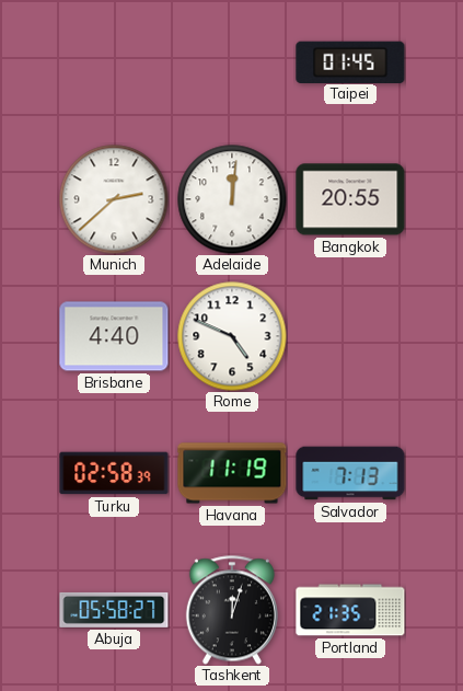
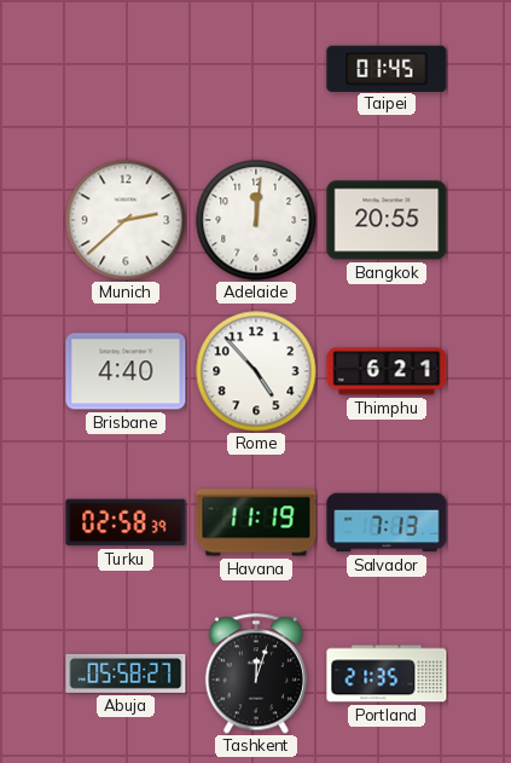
Rome: 4:49 -> 4:53
Thimphu: none -> 6:21
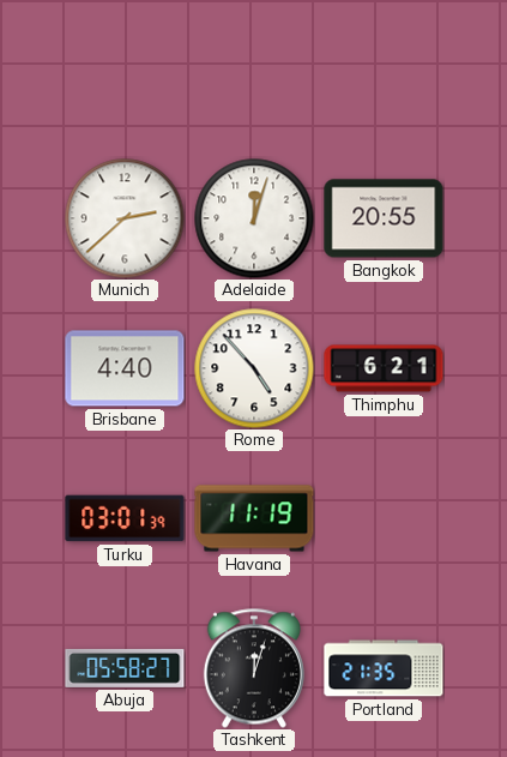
Taipei: 01:45 -> none
Adelaide: 12:01 -> 12:03
Turku: 02:58 -> 03:01
Salvador: 7:13 -> none
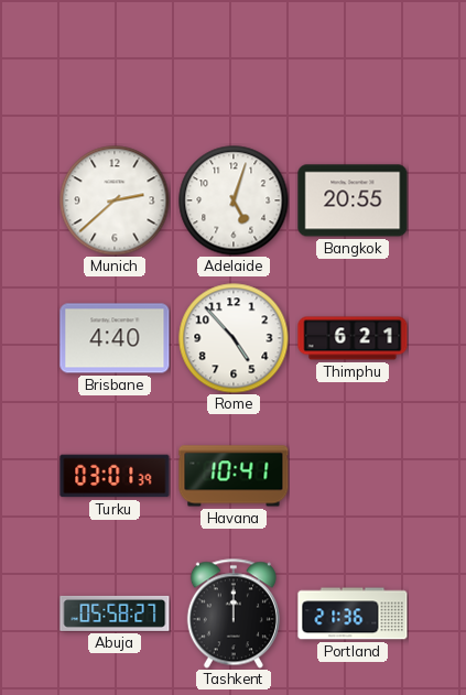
Adelaide: 12:03 -> 5:03
Havana: 11:19 -> 10:41
Tashkent: 12:03 -> 12:00
Portland: 21:35 -> 21:36
